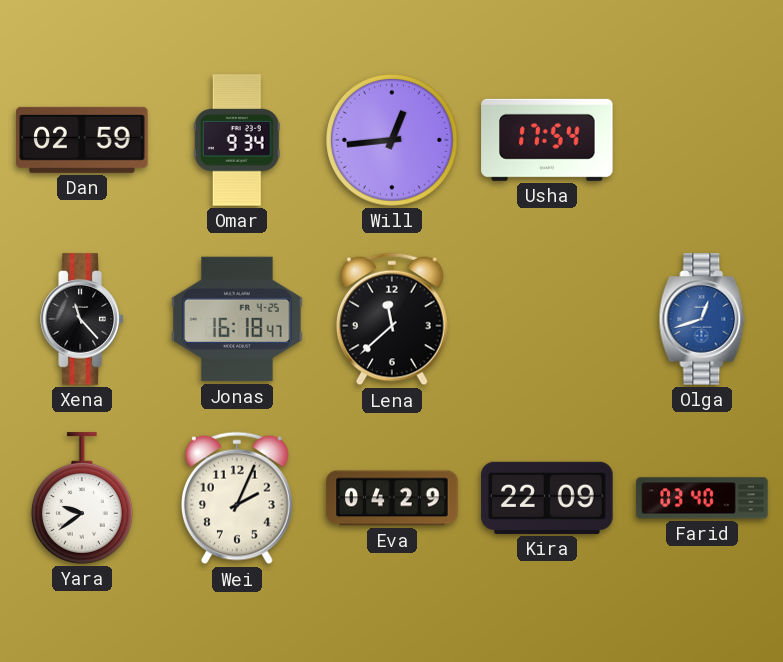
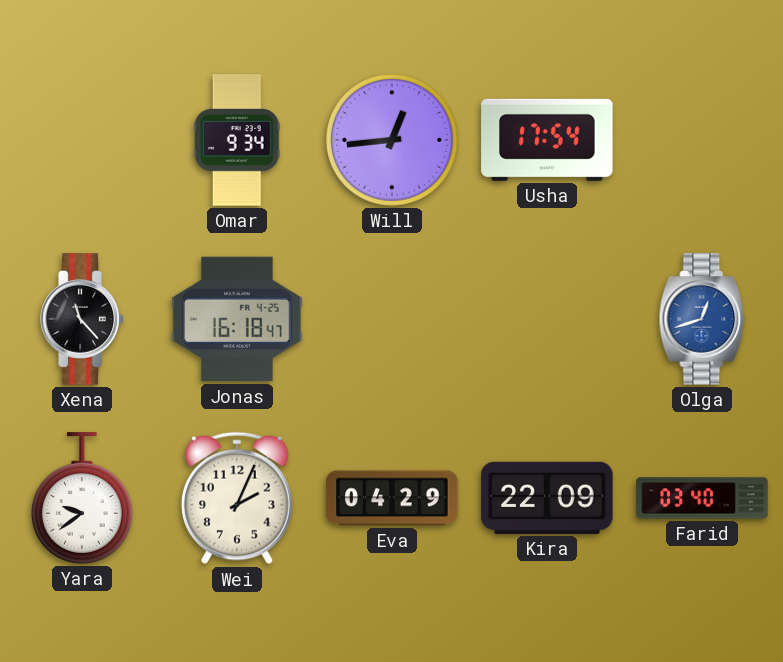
Dan: 02:59 -> none
Lena: 11:38 -> none
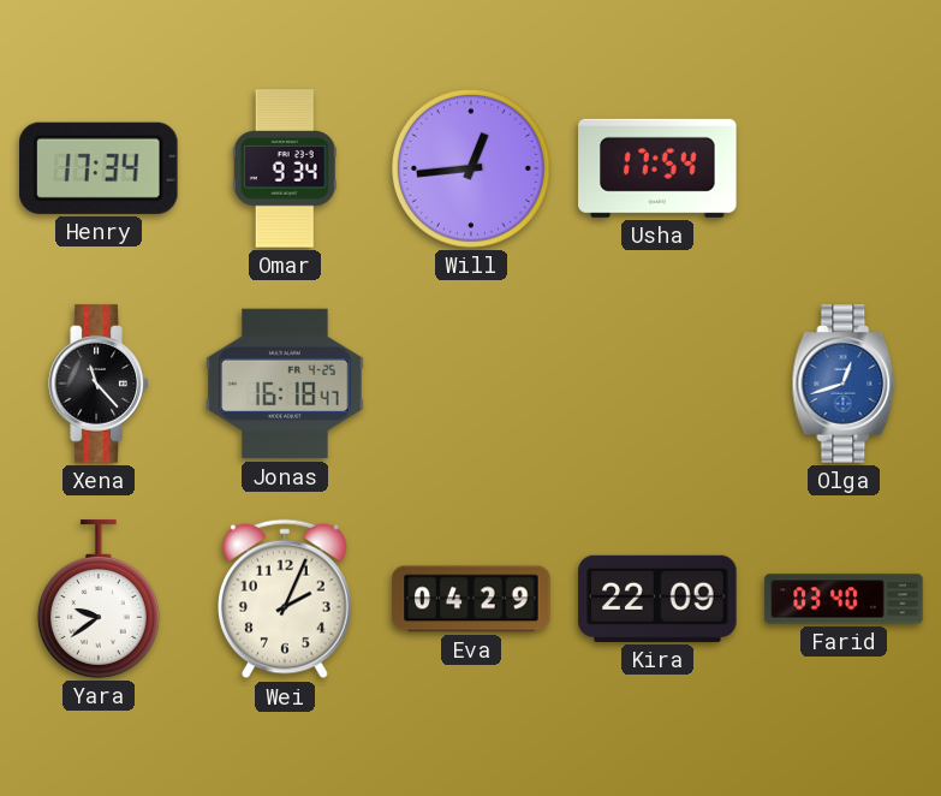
Henry: none -> 17:34
